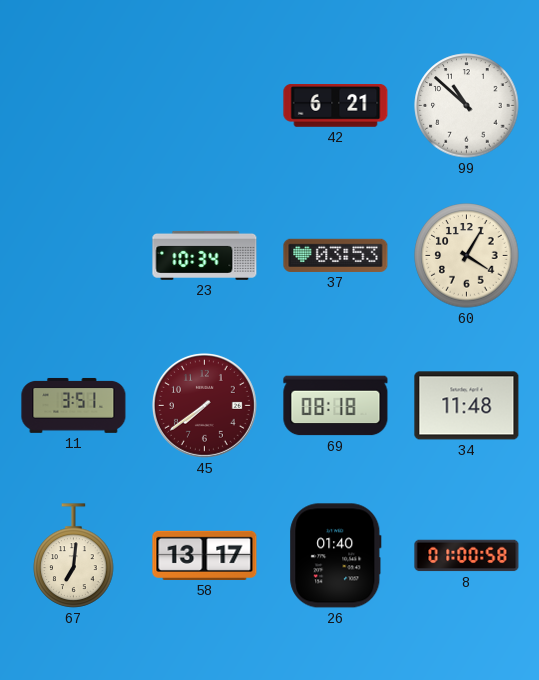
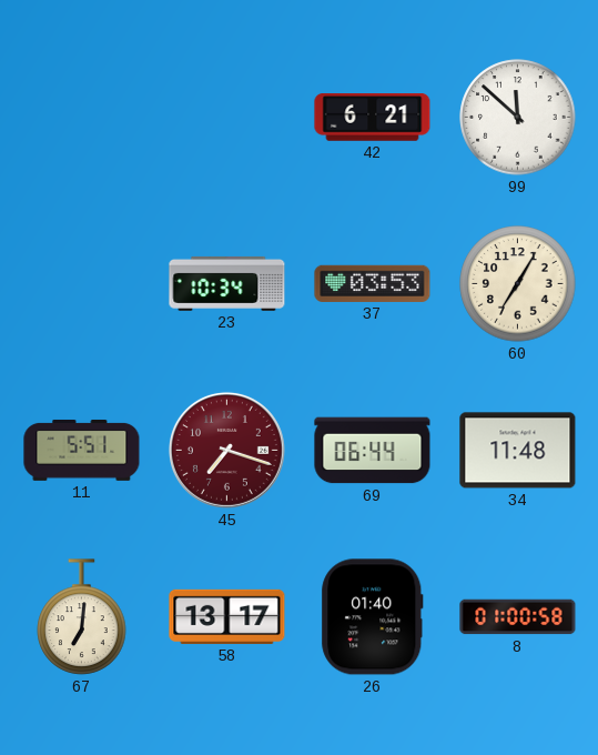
99: 10:52 -> 11:52
60: 4:05 -> 7:05
11: 3:51 -> 5:51
45: 7:39 -> 7:18
69: 08:18 -> 06:44
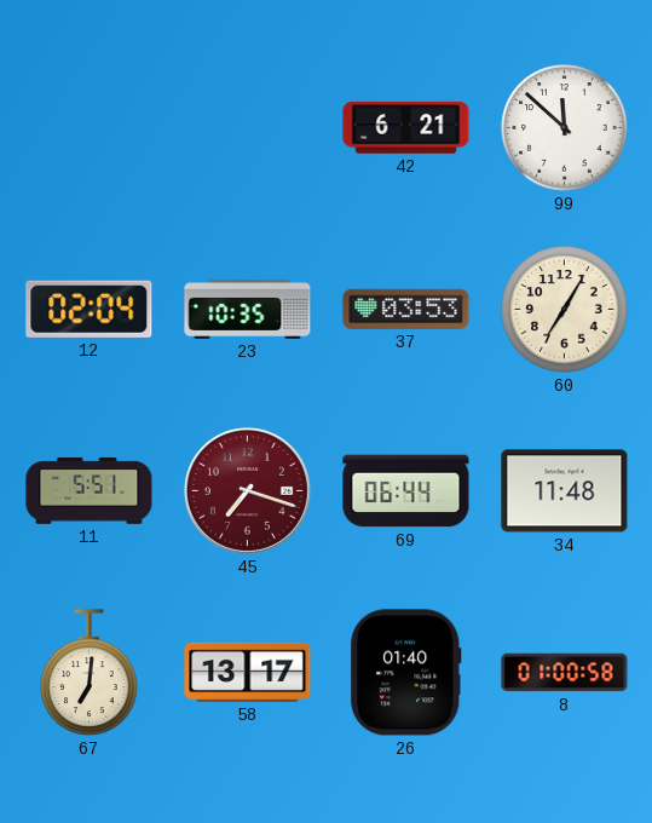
12: none -> 02:04
23: 10:34 -> 10:35
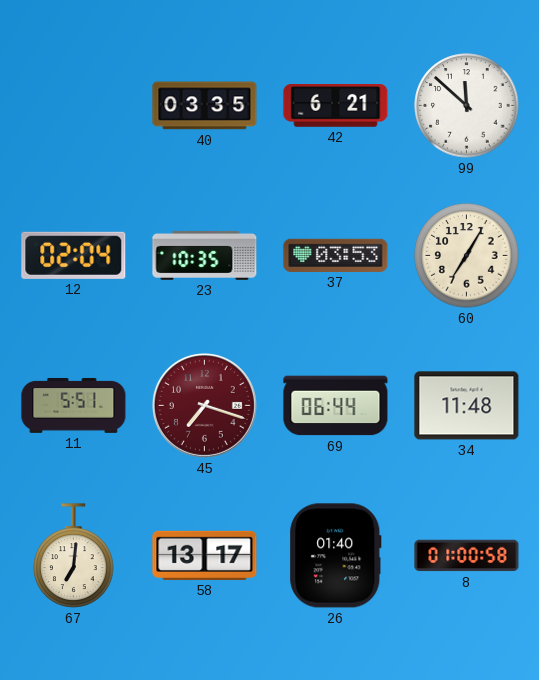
40: none -> 03:35
